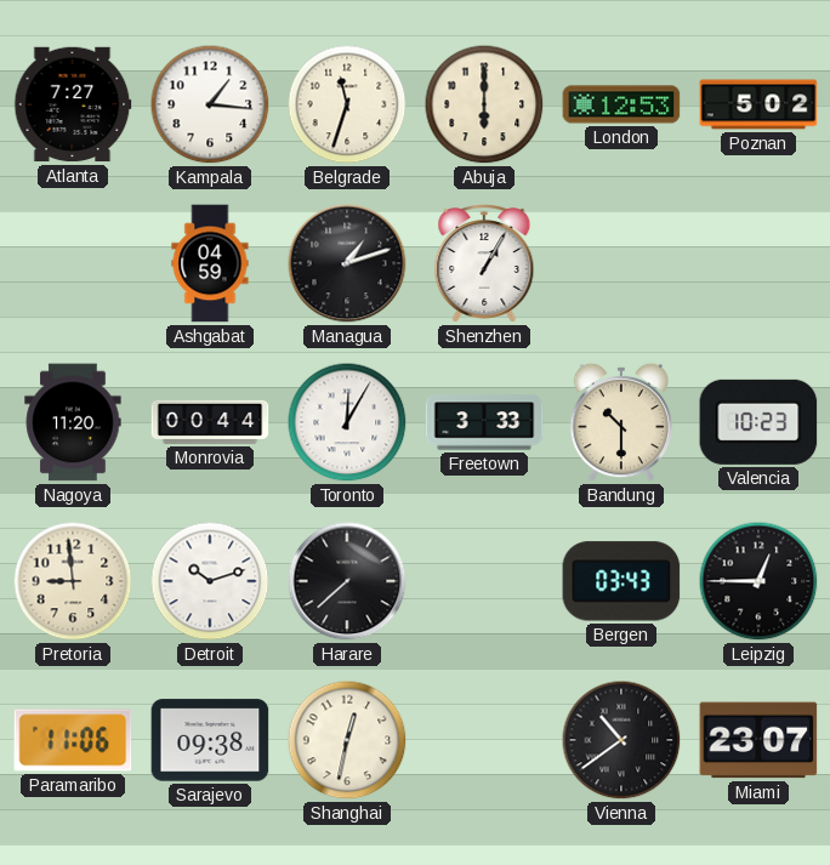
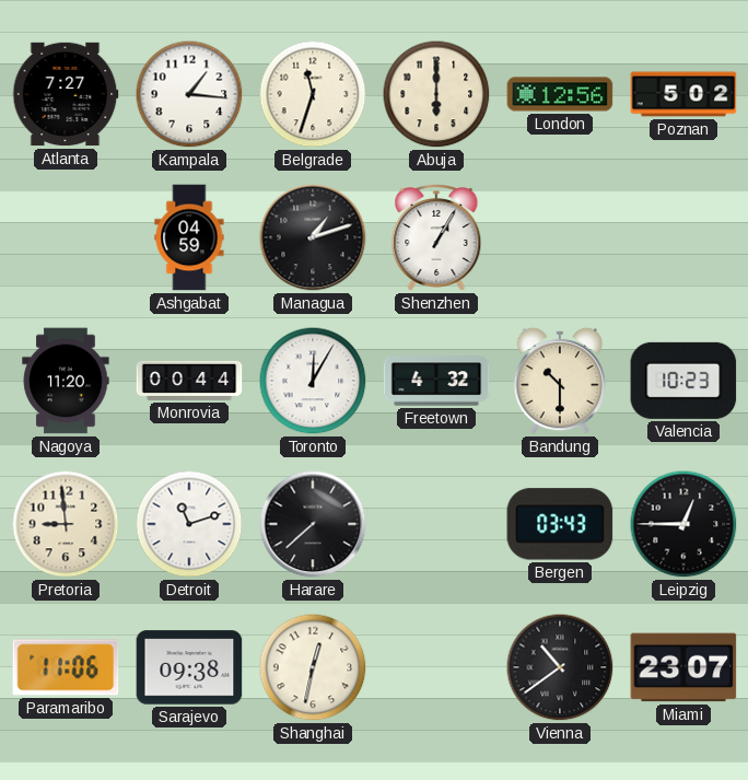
London: 12:53 -> 12:56
Freetown: 3:33 -> 4:32
Detroit: 10:12 -> 11:12
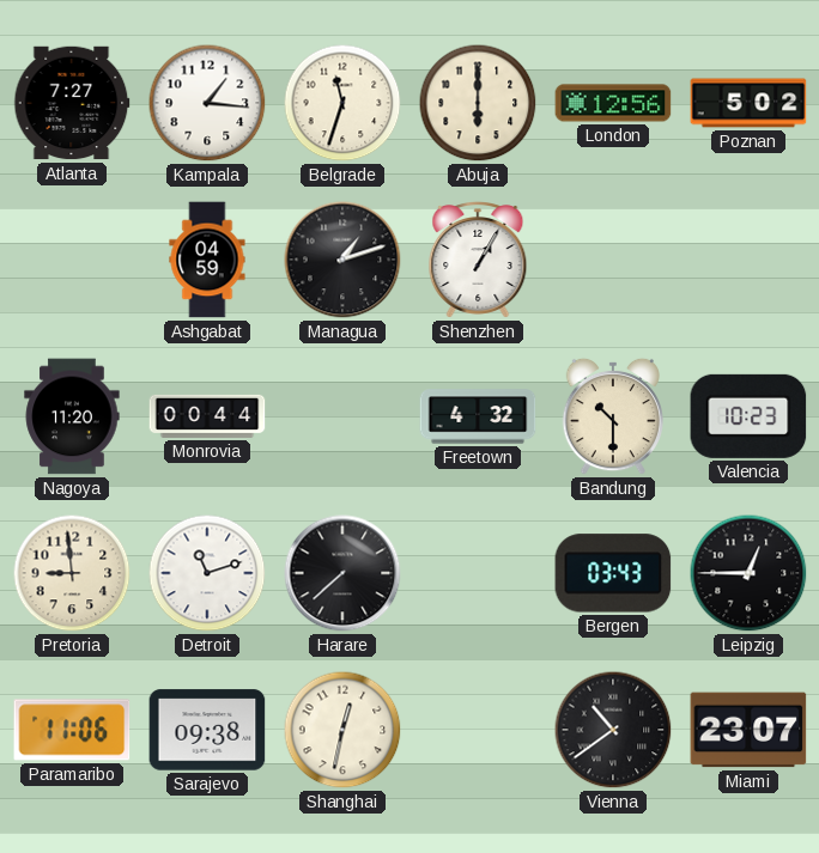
Toronto: 12:05 -> none
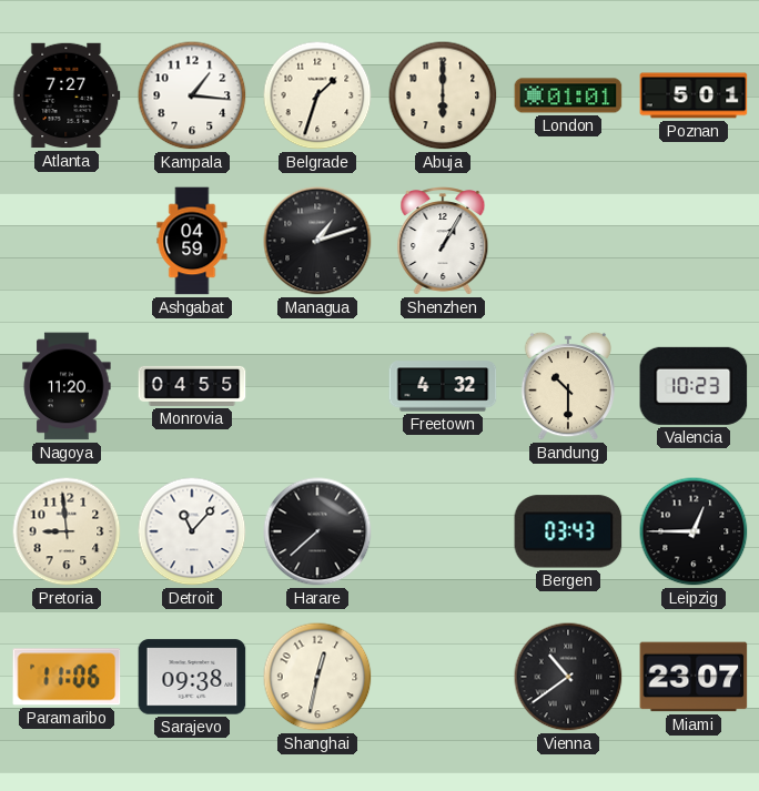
Belgrade: 11:33 -> 1:33
London: 12:56 -> 01:01
Poznan: 5:02 -> 5:01
Monrovia: 00:44 -> 04:55
Detroit: 11:12 -> 11:07
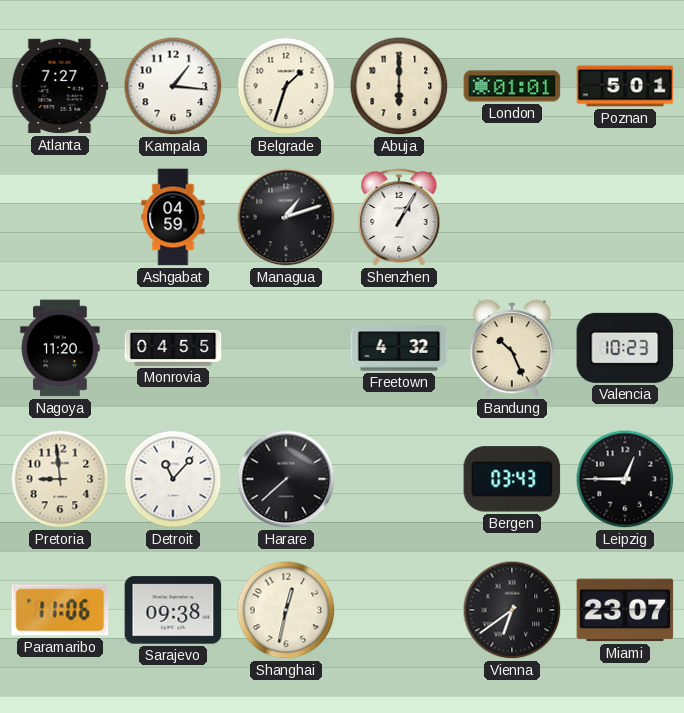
Bandung: 10:30 -> 10:26
Vienna: 10:39 -> 6:39
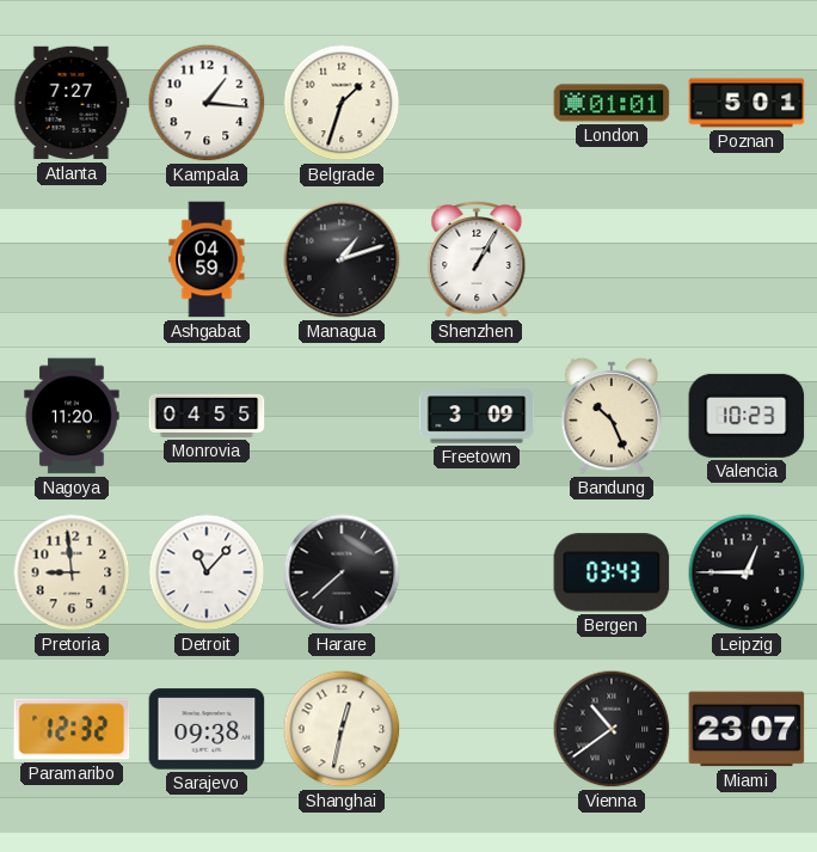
Abuja: 6:00 -> none
Freetown: 4:32 -> 3:09
Paramaribo: 11:06 -> 12:32
Vienna: 6:39 -> 10:39
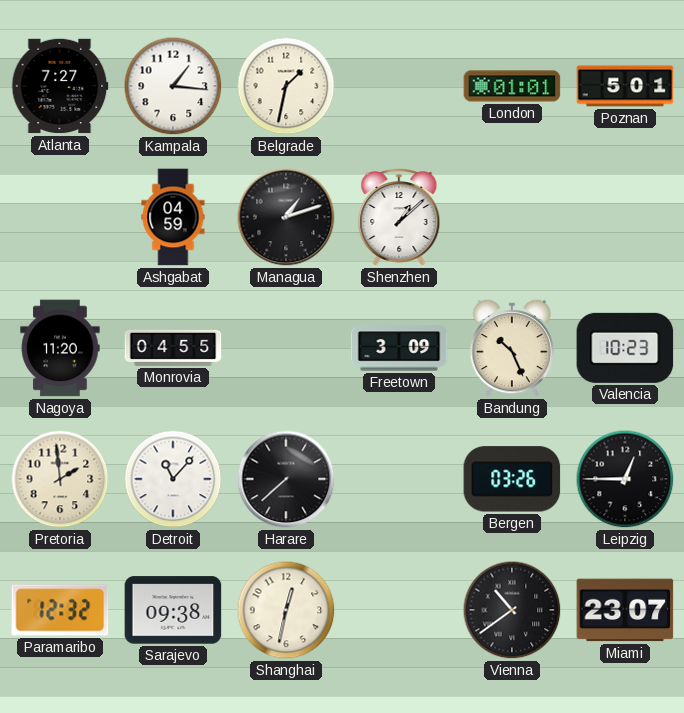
Belgrade: 1:33 -> 1:32
Shenzhen: 1:05 -> 1:08
Pretoria: 8:59 -> 1:59
Bergen: 03:43 -> 03:26
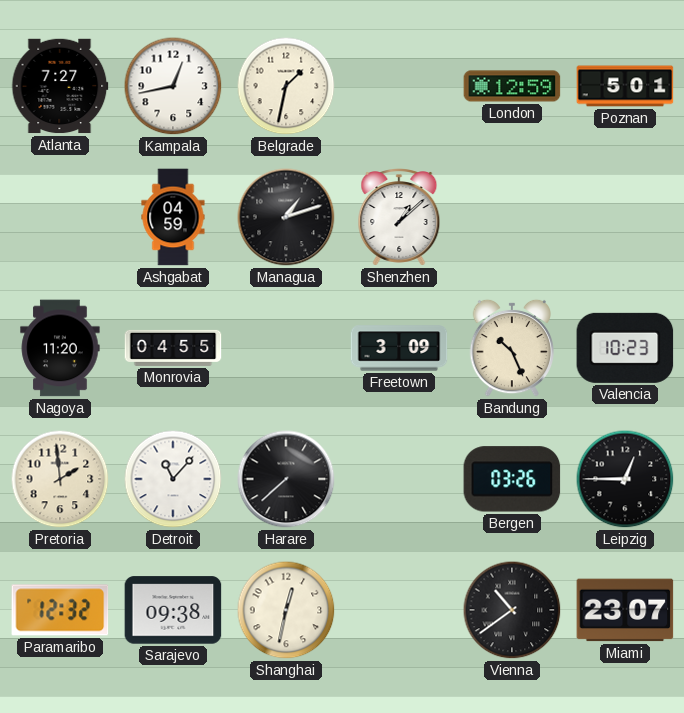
Kampala: 1:16 -> 12:43
London: 01:01 -> 12:59
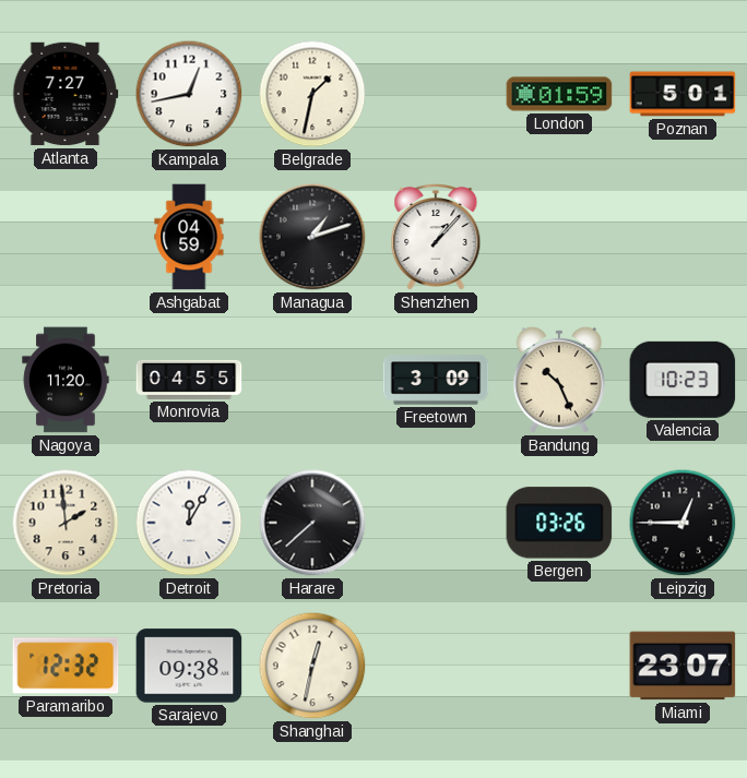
London: 12:59 -> 01:59
Shenzhen: 1:08 -> 1:07
Detroit: 11:07 -> 12:05
Vienna: 10:39 -> none
